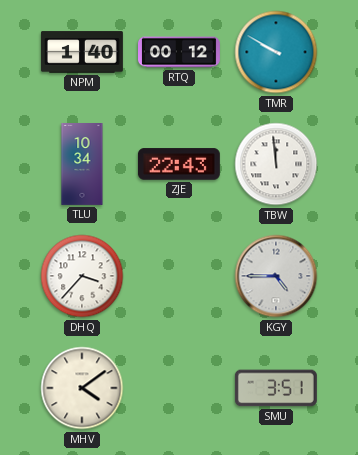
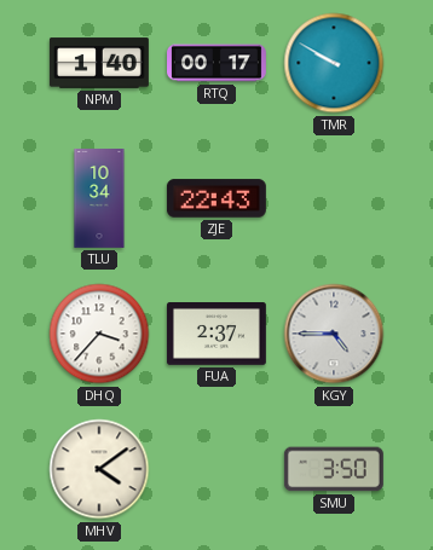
RTQ: 00:12 -> 00:17
TBW: 11:59 -> none
FUA: none -> 2:37
SMU: 3:51 -> 3:50
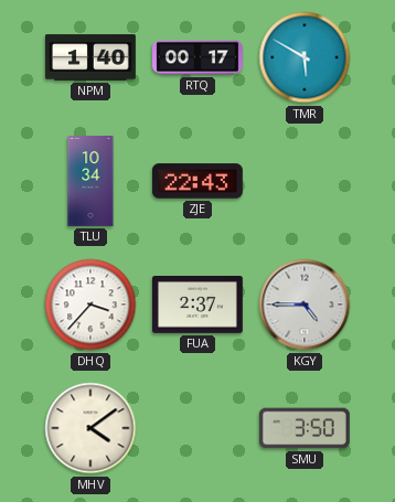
TMR: 9:50 -> 5:50
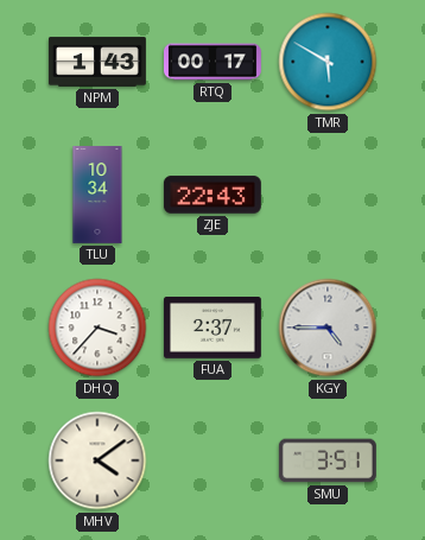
NPM: 1:40 -> 1:43
SMU: 3:50 -> 3:51
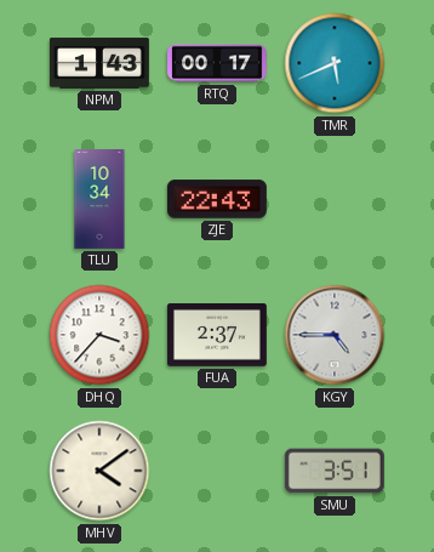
TMR: 5:50 -> 5:41
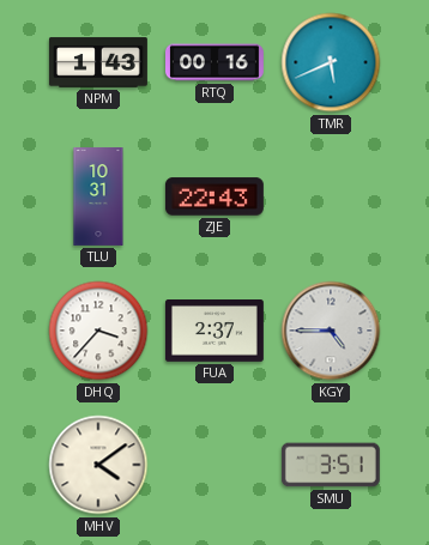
RTQ: 00:17 -> 00:16
TLU: 10:34 -> 10:31
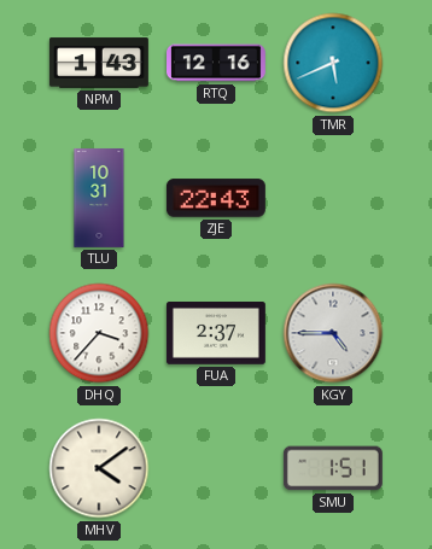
RTQ: 00:16 -> 12:16
SMU: 3:51 -> 1:51
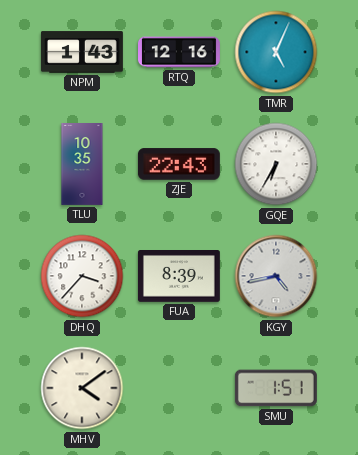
TMR: 5:41 -> 5:04
TLU: 10:31 -> 10:35
GQE: none -> 6:35
FUA: 2:37 -> 8:39
KGY: 4:45 -> 4:43
